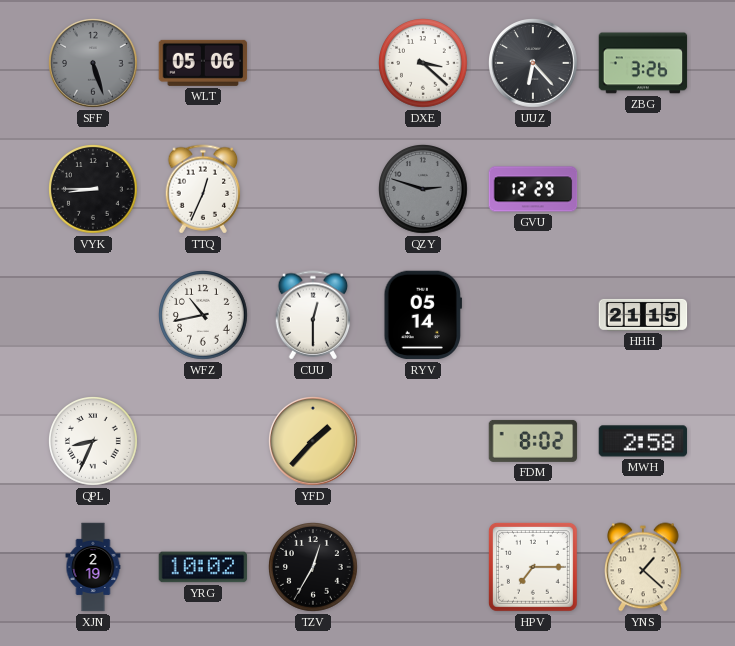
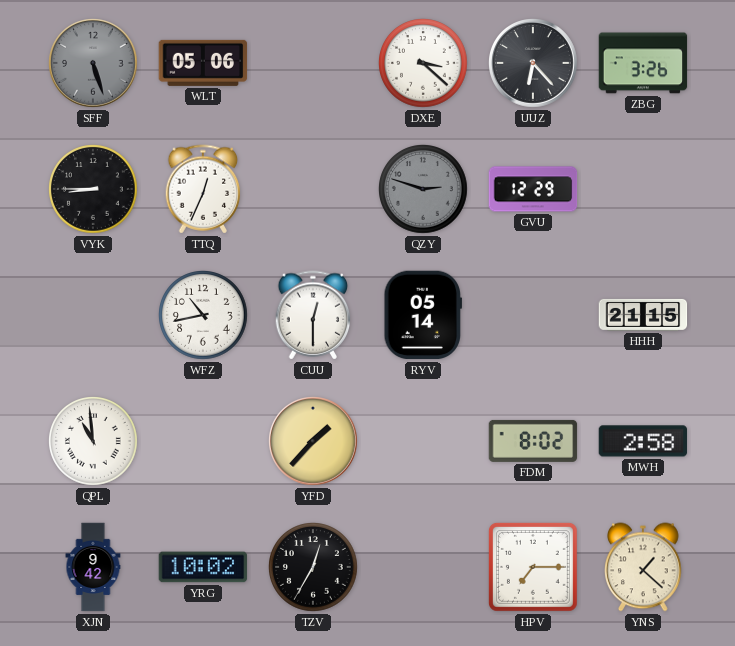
QPL: 8:34 -> 10:59
XJN: 2:19 -> 9:42
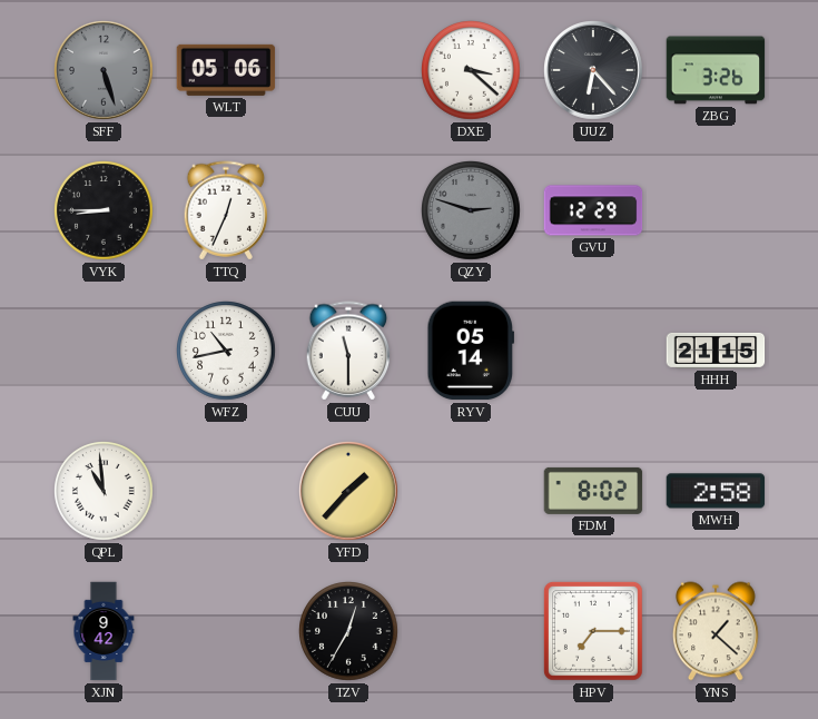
CUU: 12:30 -> 11:30
YRG: 10:02 -> none
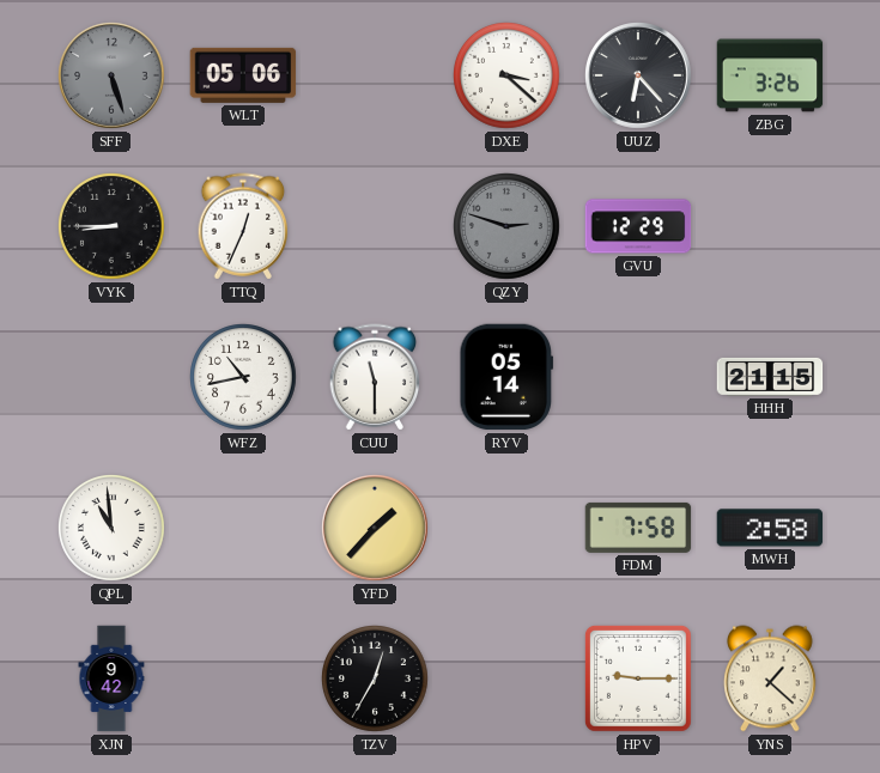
FDM: 8:02 -> 7:58
HPV: 7:15 -> 9:15
